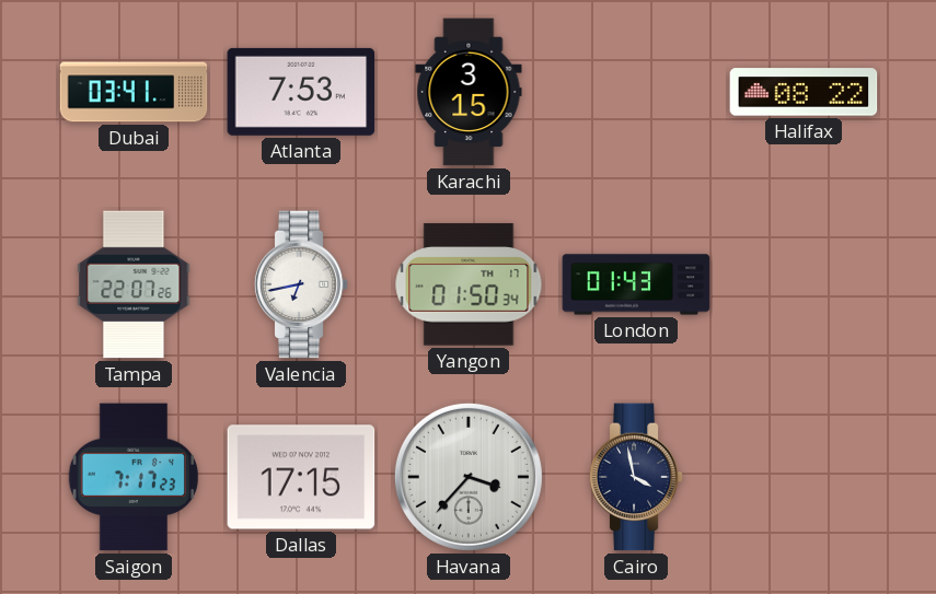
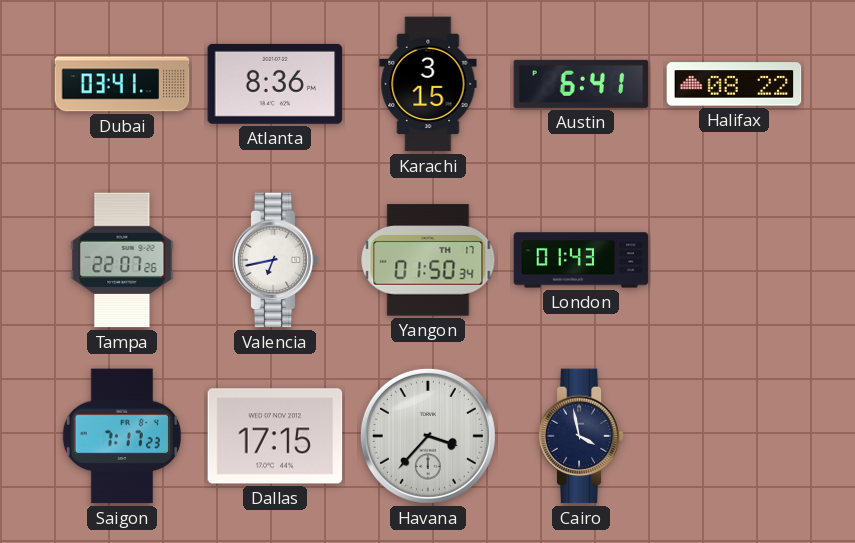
Atlanta: 7:53 -> 8:36
Austin: none -> 6:41
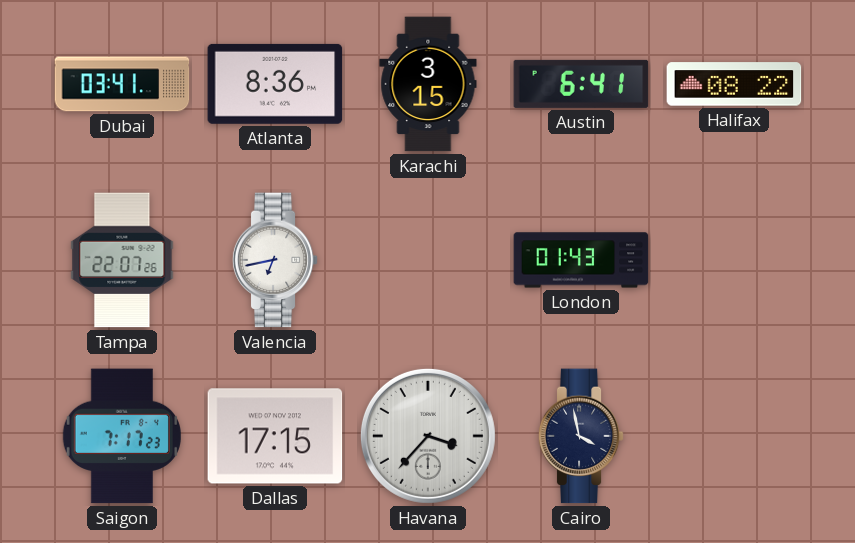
Yangon: 01:50 -> none
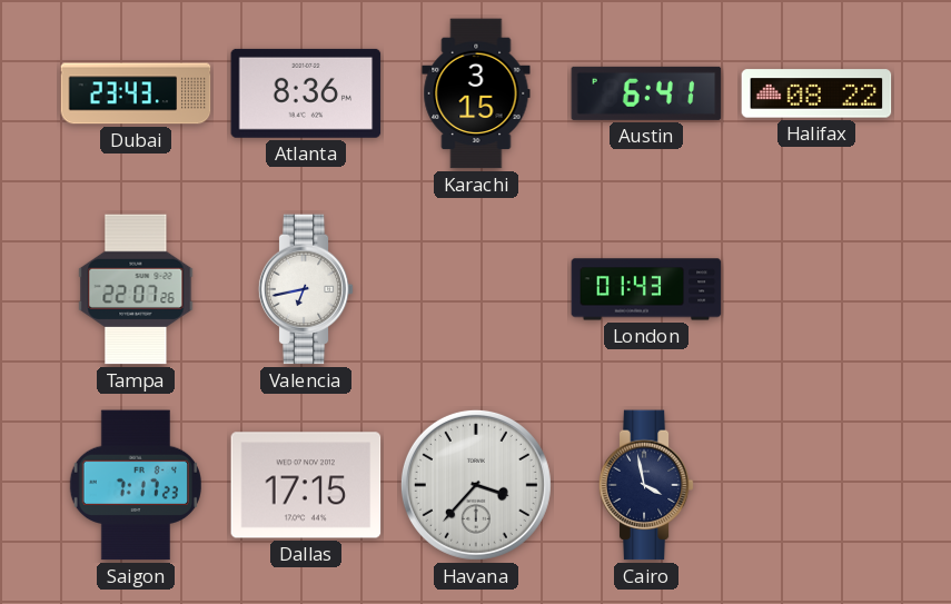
Dubai: 03:41 -> 23:43
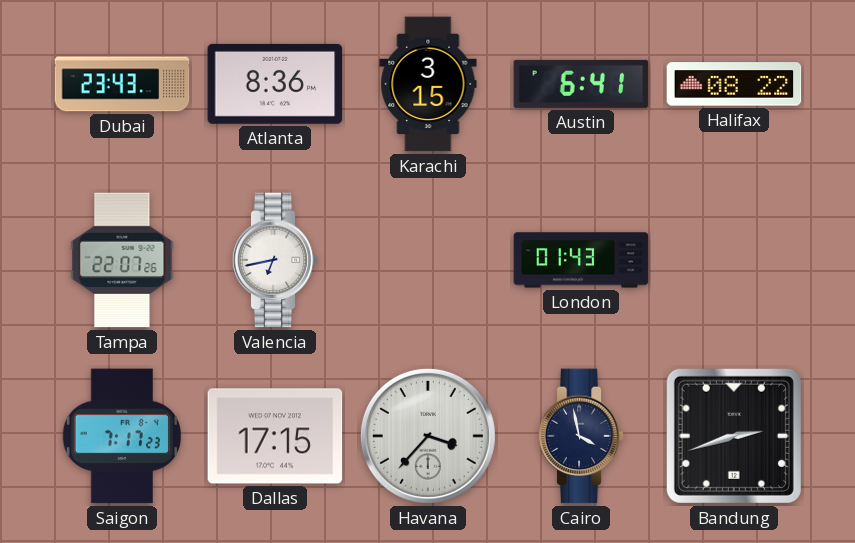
Bandung: none -> 2:42
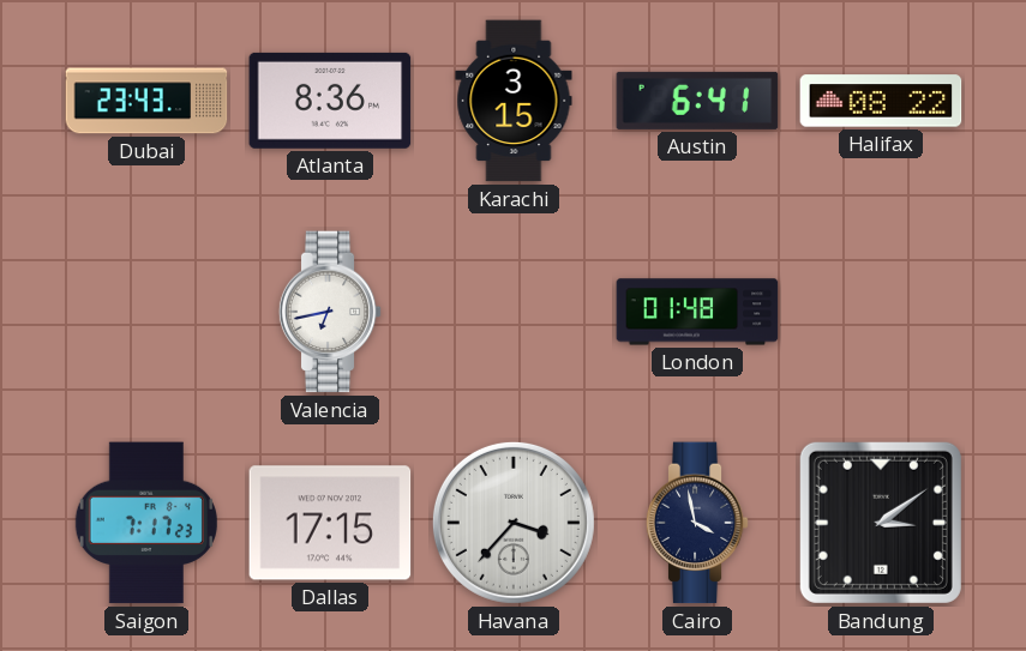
Tampa: 22:07 -> none
London: 01:43 -> 01:48
Bandung: 2:42 -> 3:09
